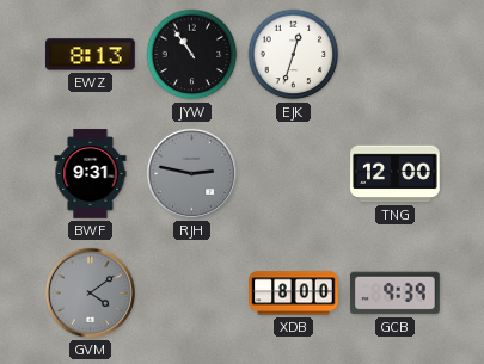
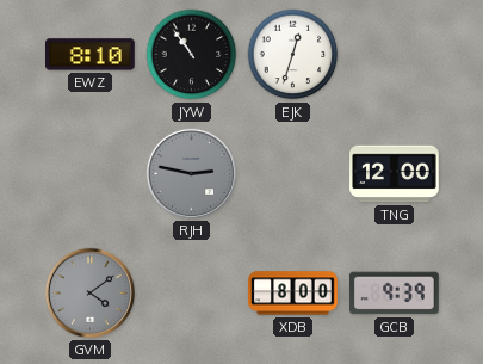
EWZ: 8:13 -> 8:10
BWF: 9:31 -> none
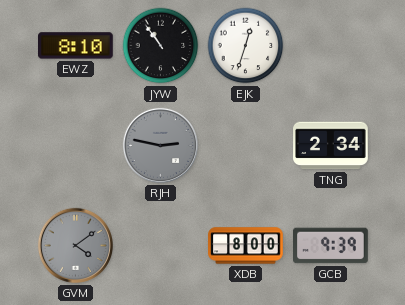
TNG: 12:00 -> 2:34
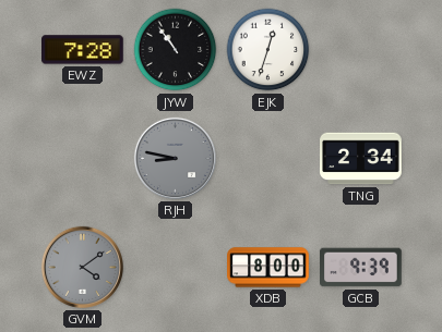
EWZ: 8:10 -> 7:28
RJH: 2:47 -> 8:47
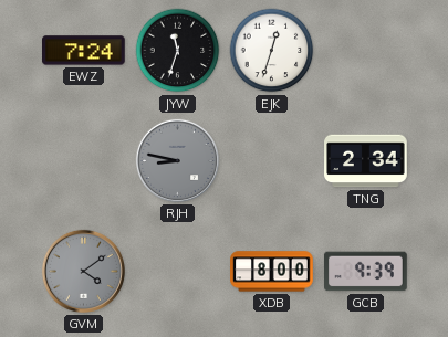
EWZ: 7:28 -> 7:24
JYW: 10:54 -> 11:33
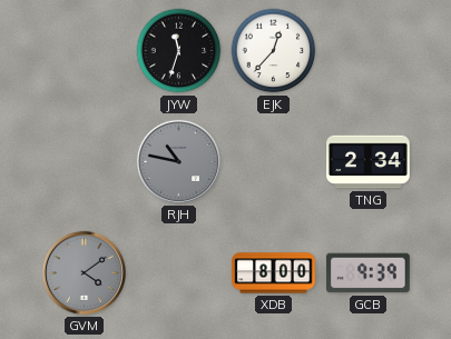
EWZ: 7:24 -> none
EJK: 12:33 -> 12:37
RJH: 8:47 -> 10:47
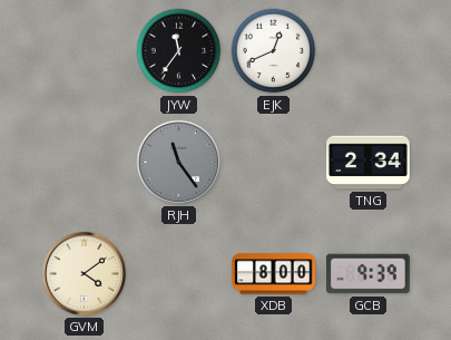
JYW: 11:33 -> 11:36
EJK: 12:37 -> 12:41
RJH: 10:47 -> 11:24
GVM dial: grey -> cream
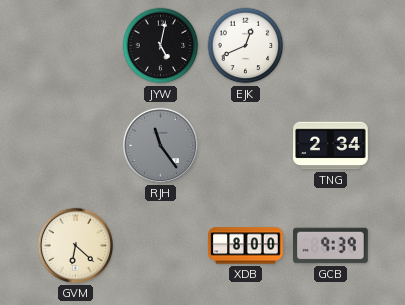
JYW: 11:36 -> 5:02
GVM: 4:09 -> 6:22
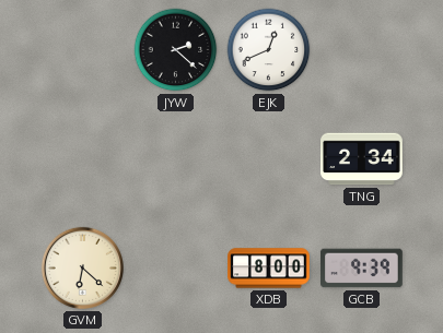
JYW: 5:02 -> 2:22
RJH: 11:24 -> none
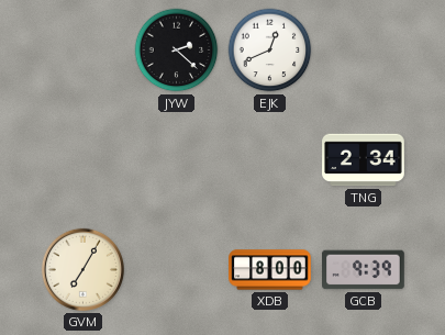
GVM: 6:22 -> 7:05
